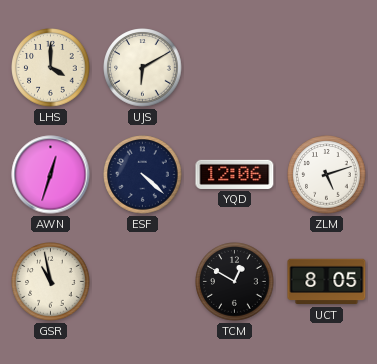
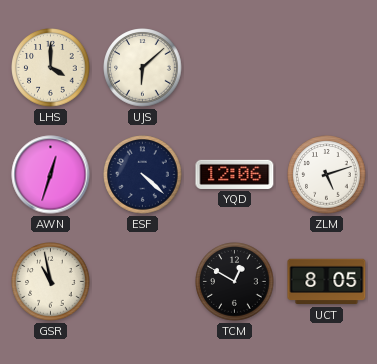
UJS: 6:10 -> 6:08
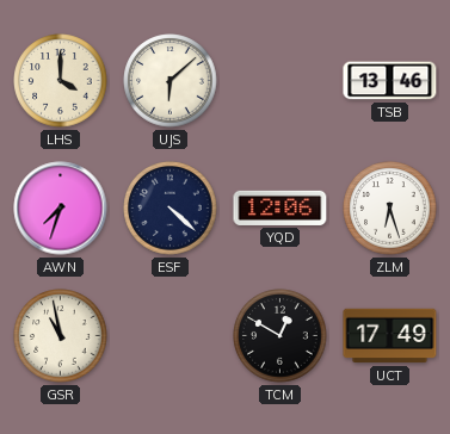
TSB: none -> 13:46
AWN: 12:33 -> 7:33
ZLM: 5:12 -> 6:27
UCT: 8:05 -> 17:49
